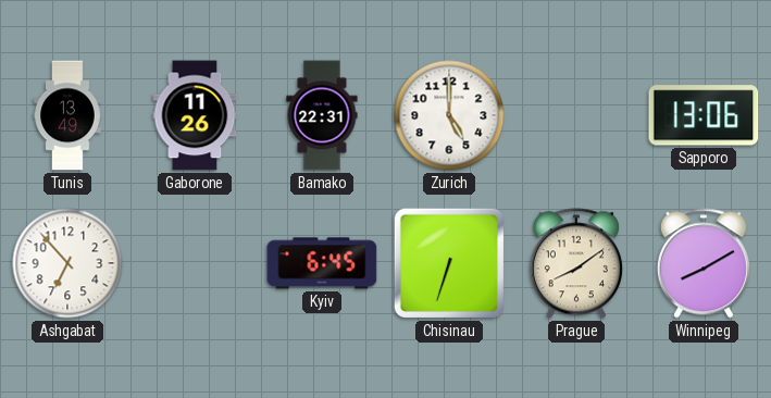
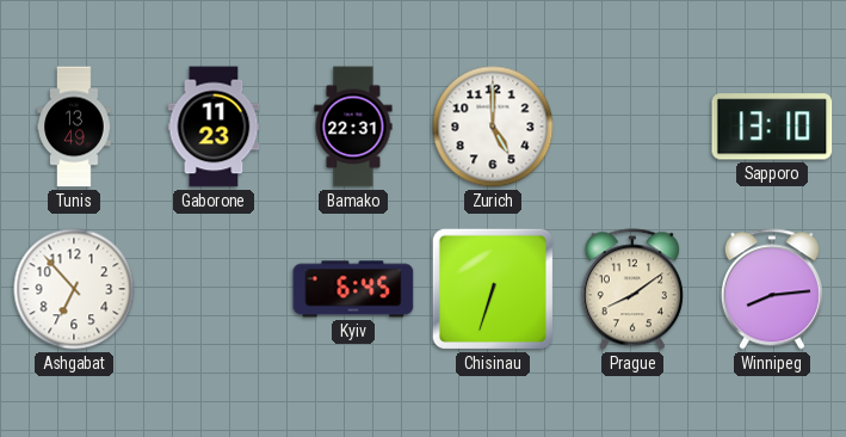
Gaborone: 11:26 -> 11:23
Sapporo: 13:06 -> 13:10
Winnipeg: 8:10 -> 8:14
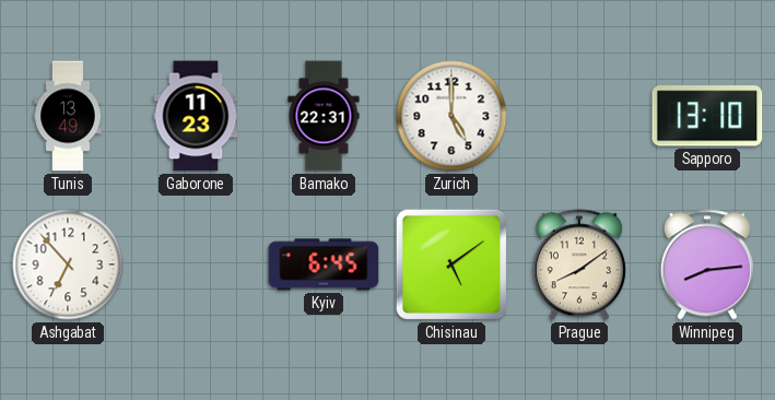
Chisinau: 6:33 -> 5:09
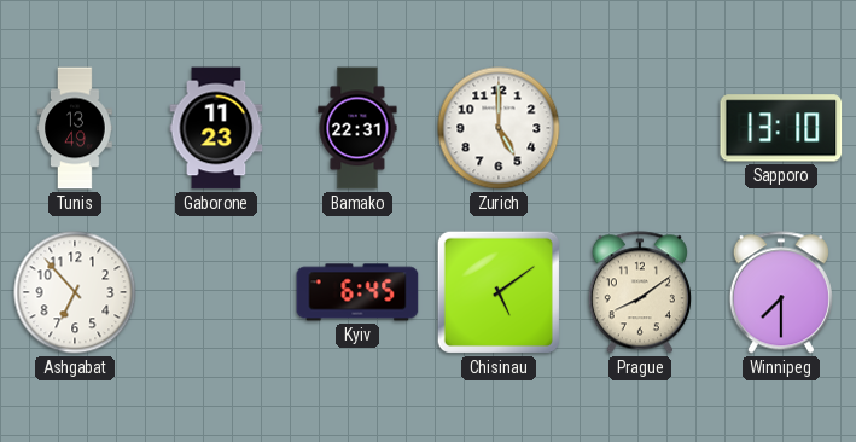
Winnipeg: 8:14 -> 7:30
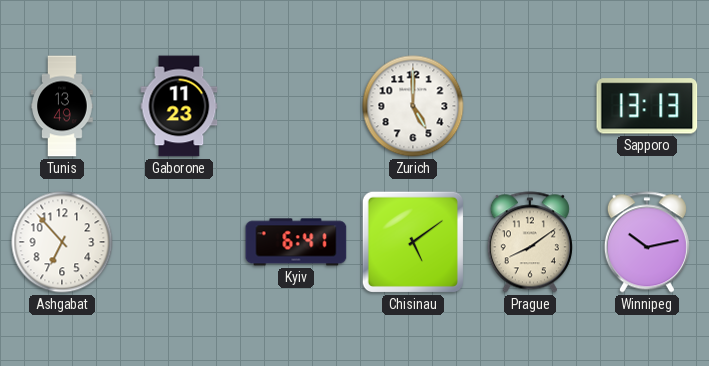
Bamako: 22:31 -> none
Sapporo: 13:10 -> 13:13
Kyiv: 6:45 -> 6:41
Winnipeg: 7:30 -> 10:13
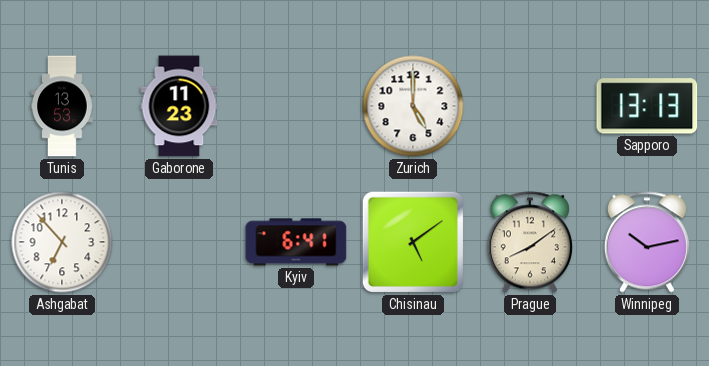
Tunis: 13:49 -> 13:53
